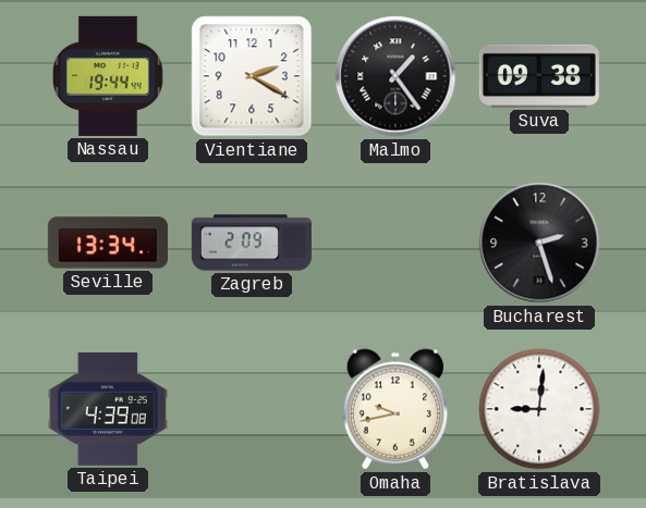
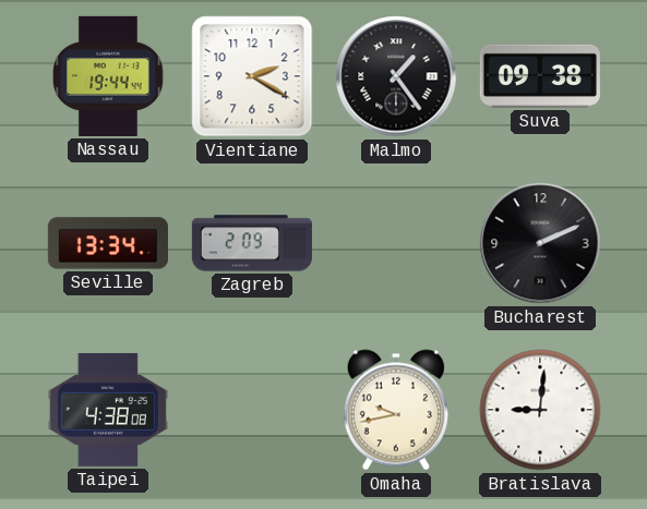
Bucharest: 2:27 -> 2:11
Taipei: 4:39 -> 4:38
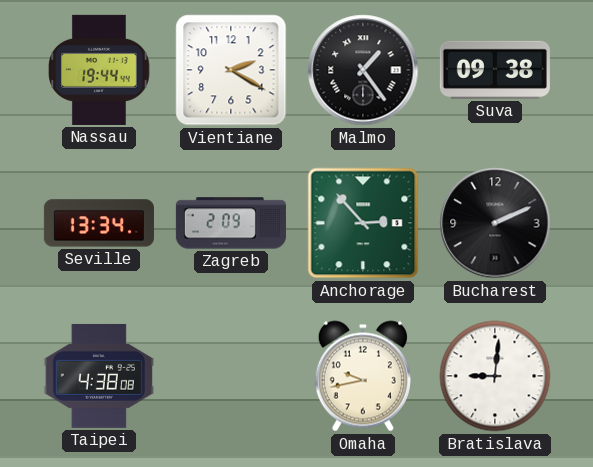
Anchorage: none -> 2:53
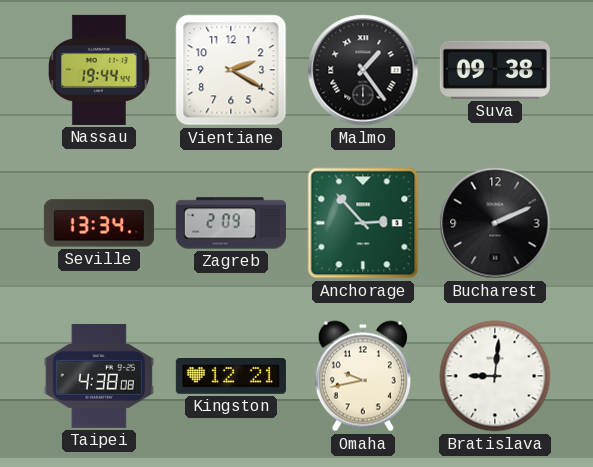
Kingston: none -> 12:21
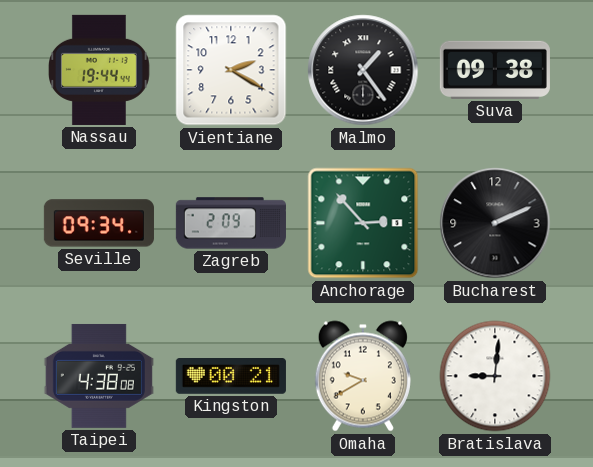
Seville: 13:34 -> 09:34
Kingston: 12:21 -> 00:21
Omaha: 9:43 -> 9:40
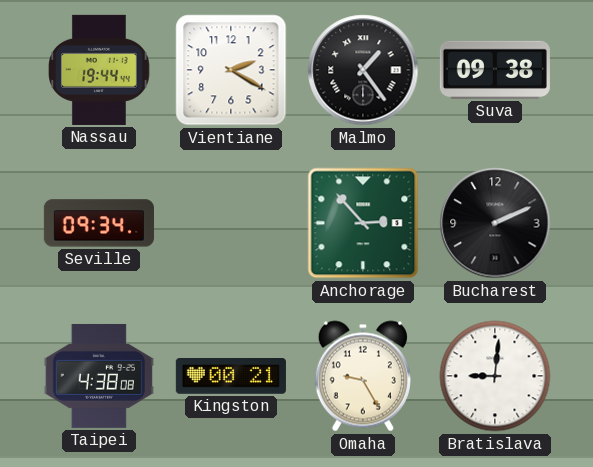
Zagreb: 2:09 -> none
Omaha: 9:40 -> 9:25
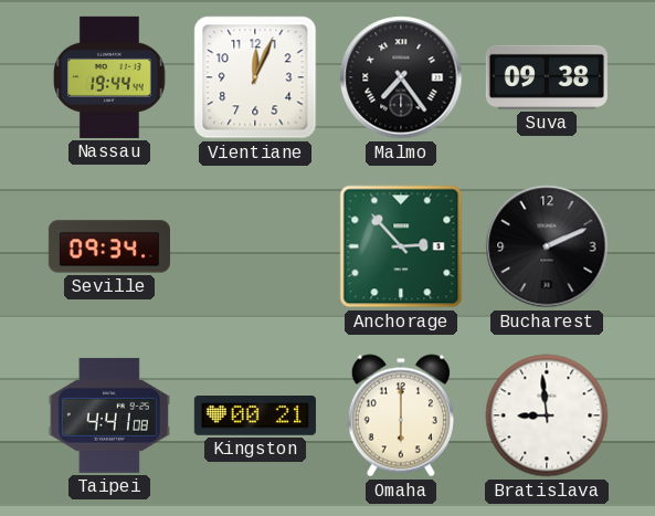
Vientiane: 2:20 -> 12:04
Malmo: 1:24 -> 7:24
Taipei: 4:38 -> 4:41
Omaha: 9:25 -> 6:00
Bratislava: 9:01 -> 8:59
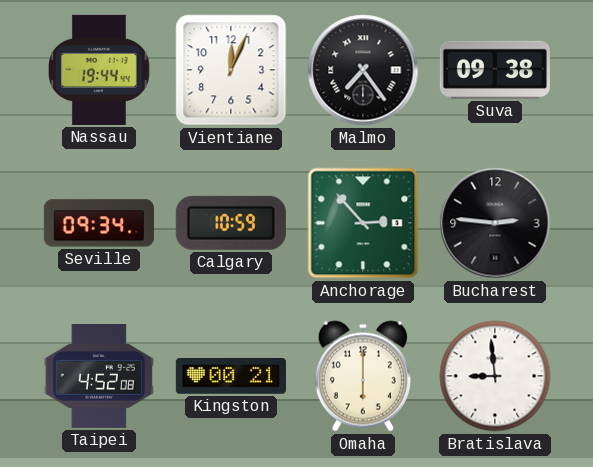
Calgary: none -> 10:59
Bucharest: 2:11 -> 2:46
Taipei: 4:41 -> 4:52
